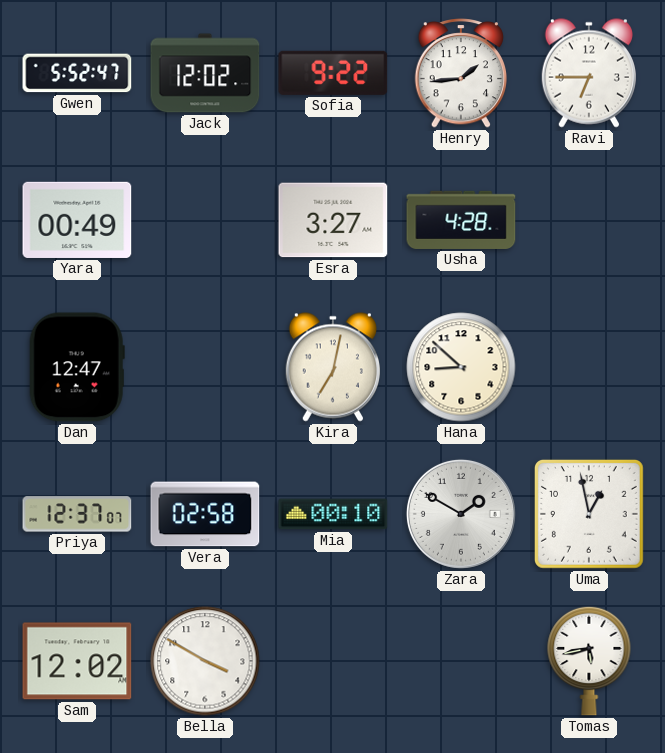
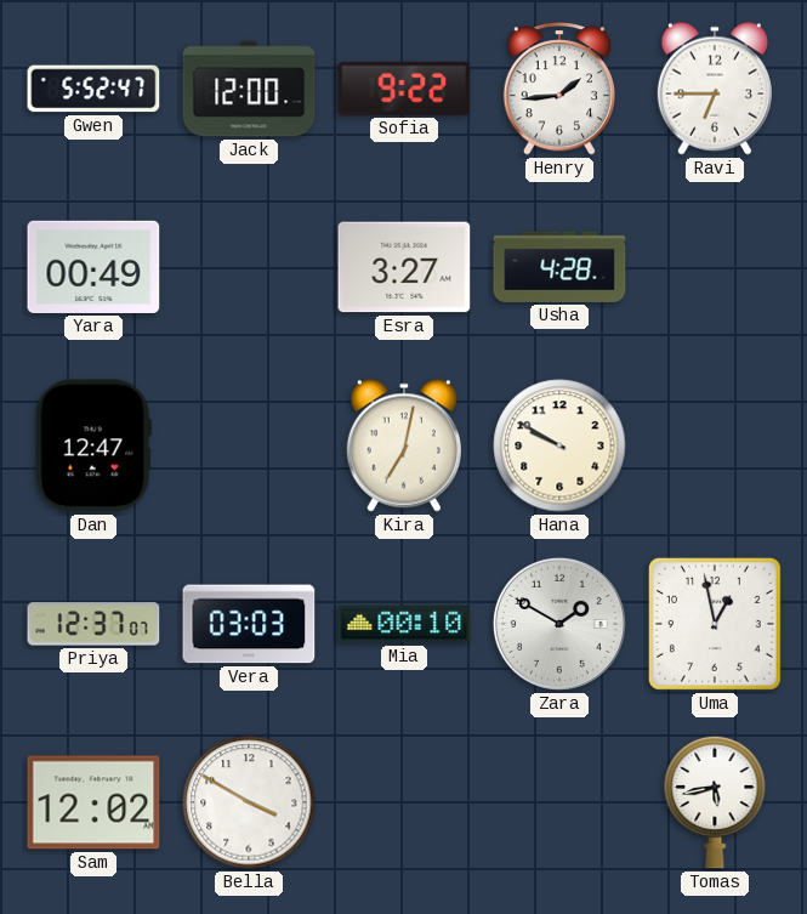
Jack: 12:02 -> 12:00
Hana: 8:52 -> 9:50
Vera: 02:58 -> 03:03
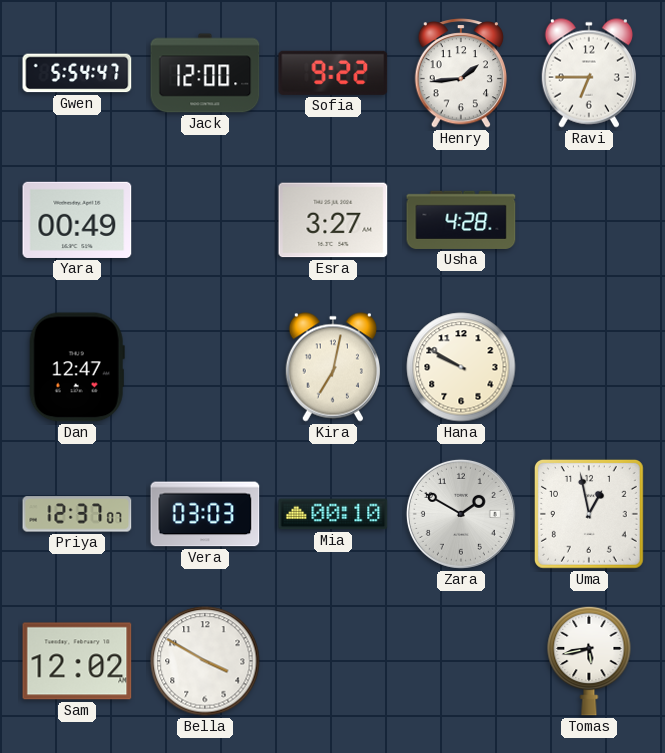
Gwen: 5:52 -> 5:54
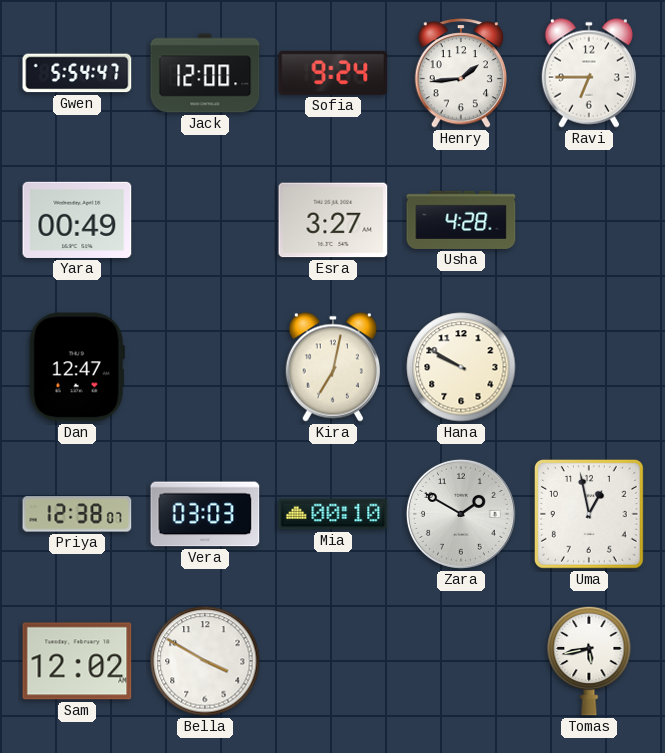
Sofia: 9:22 -> 9:24
Priya: 12:37 -> 12:38
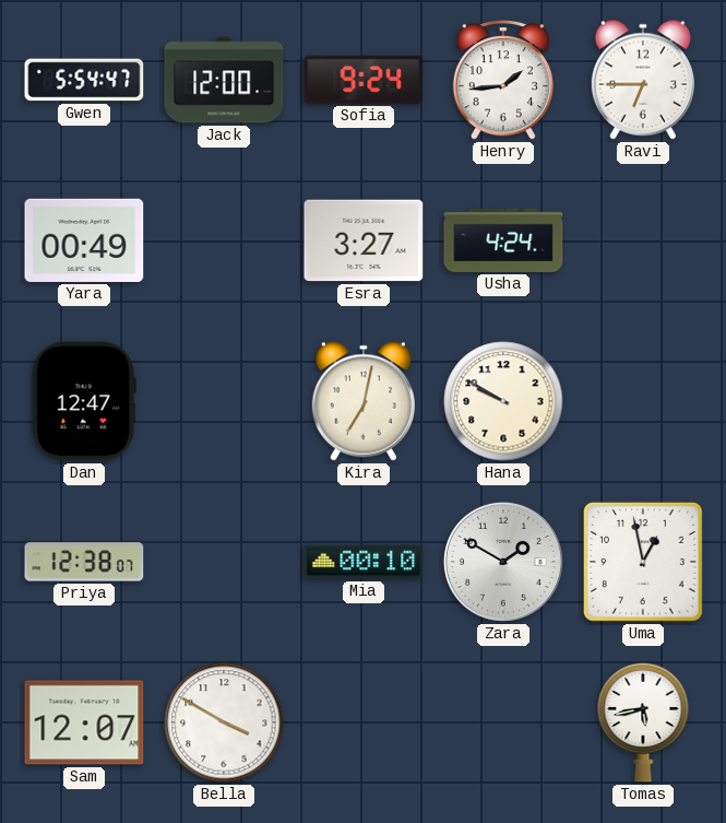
Usha: 4:28 -> 4:24
Vera: 03:03 -> none
Sam: 12:02 -> 12:07
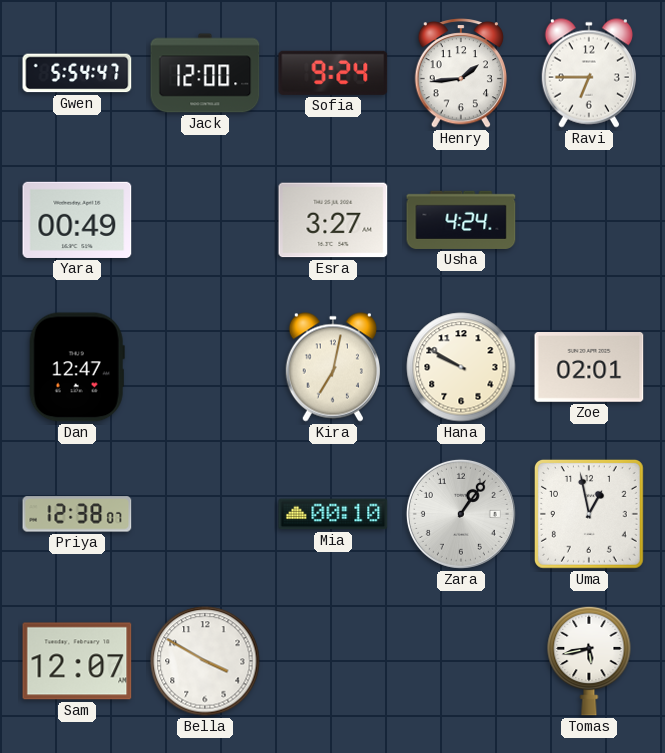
Zoe: none -> 02:01
Zara: 1:50 -> 1:06
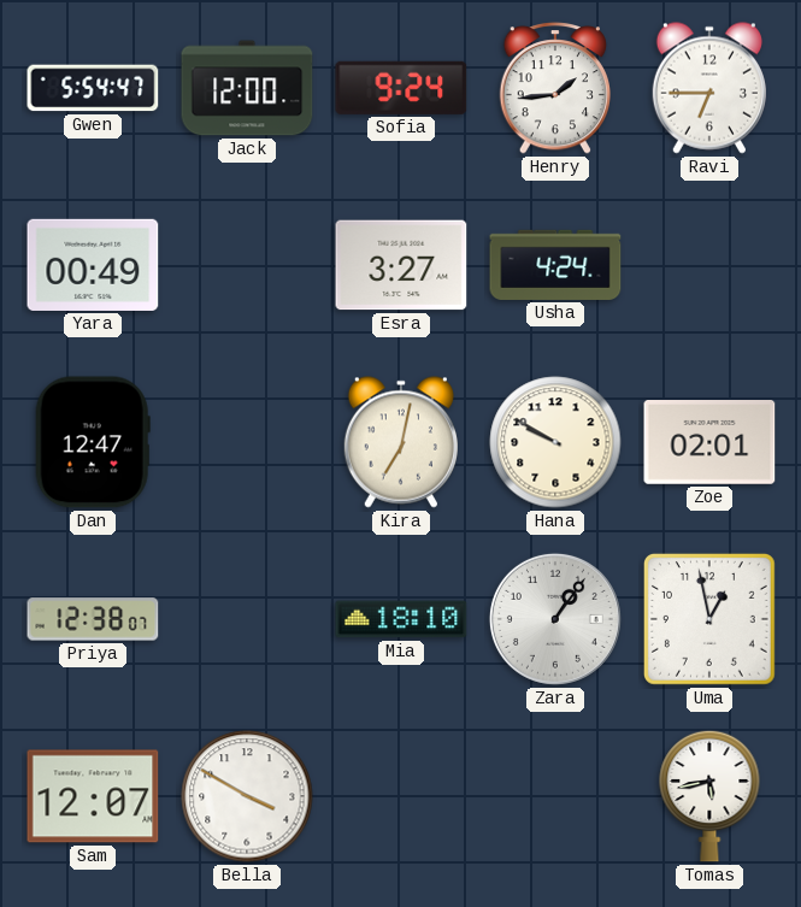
Mia: 00:10 -> 18:10
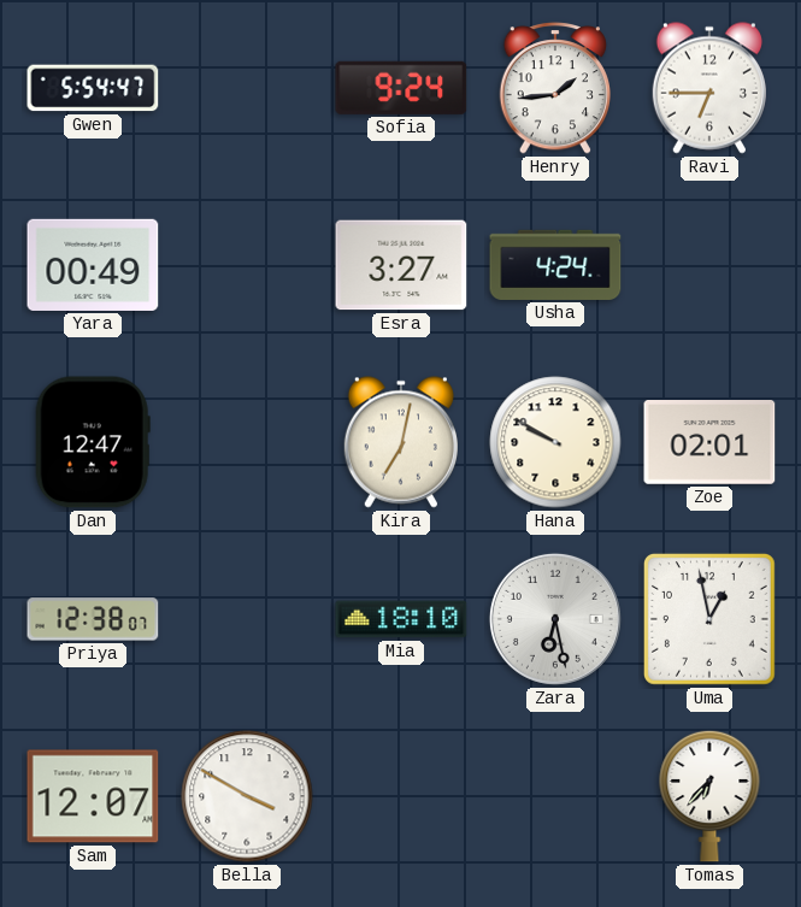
Jack: 12:00 -> none
Zara: 1:06 -> 6:28
Tomas: 5:43 -> 6:37
